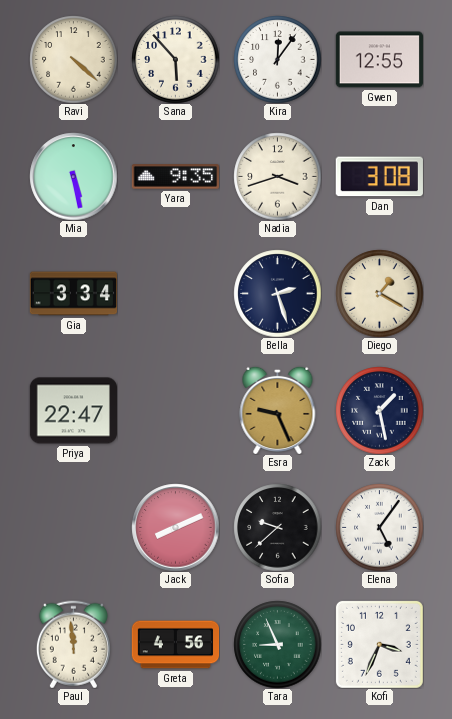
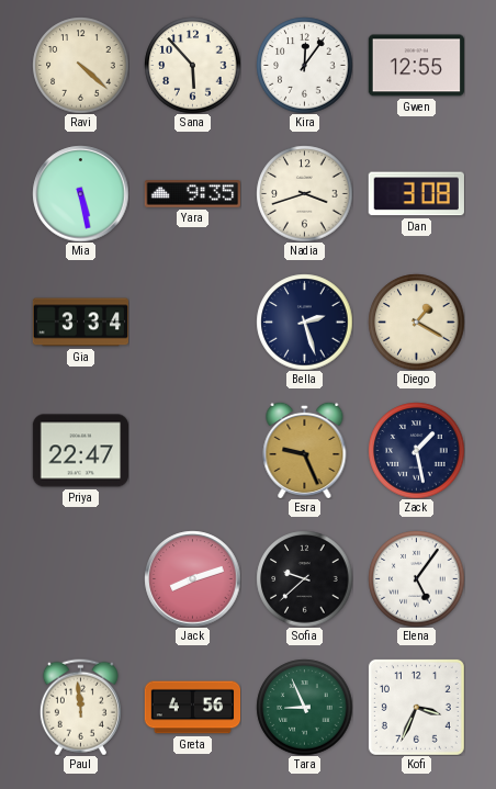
Jack: 8:11 -> 8:12
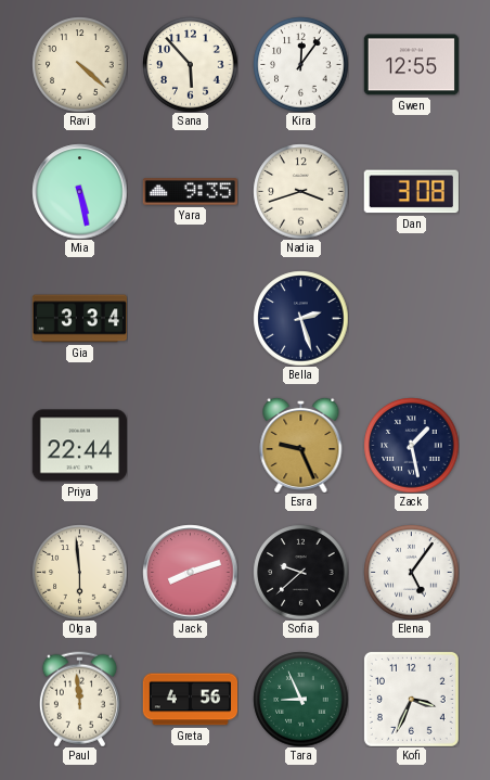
Diego: 1:20 -> none
Priya: 22:47 -> 22:44
Olga: none -> 5:59
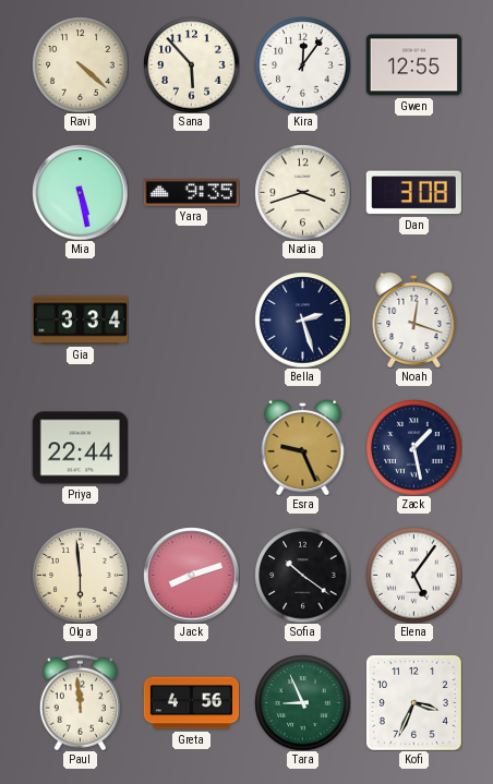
Noah: none -> 12:18
Sofia: 9:38 -> 10:21
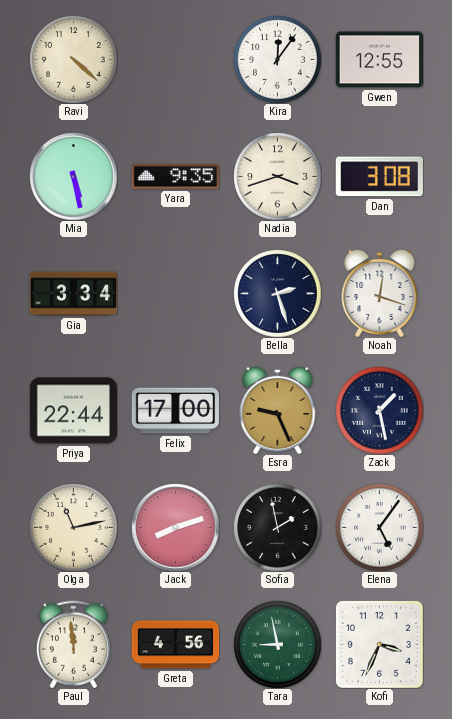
Sana: 5:53 -> none
Felix: none -> 17:00
Olga: 5:59 -> 11:13
Sofia: 10:21 -> 1:58
Tara: 8:56 -> 8:58
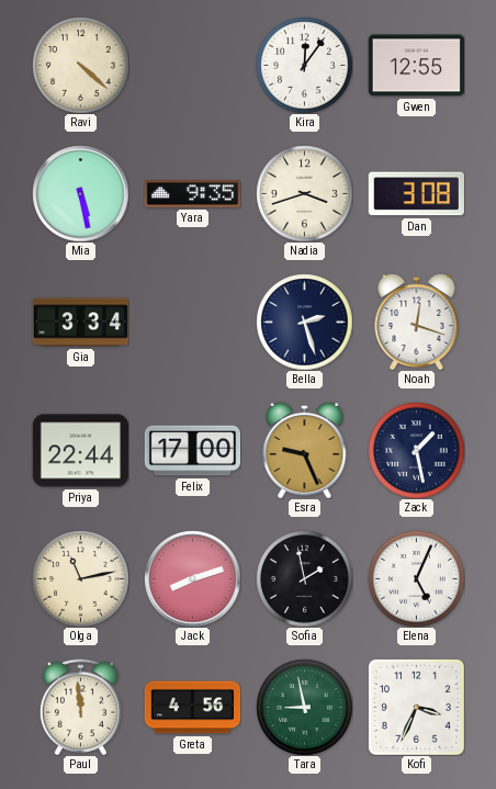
Elena: 5:06 -> 5:04
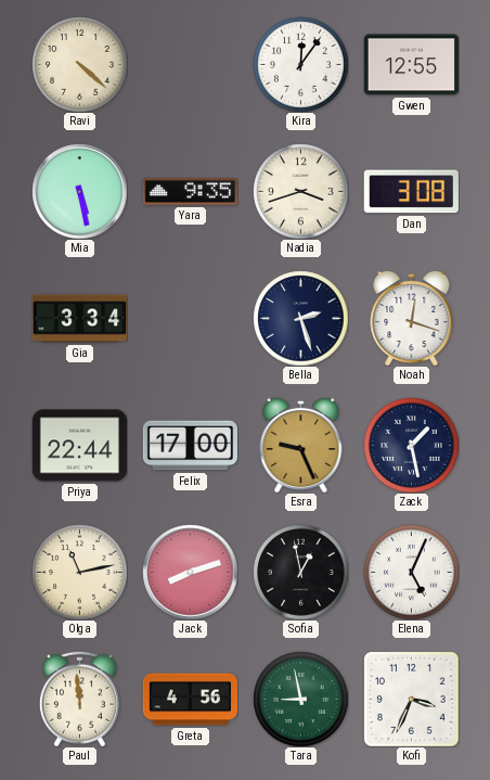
Sofia: 1:58 -> 12:58
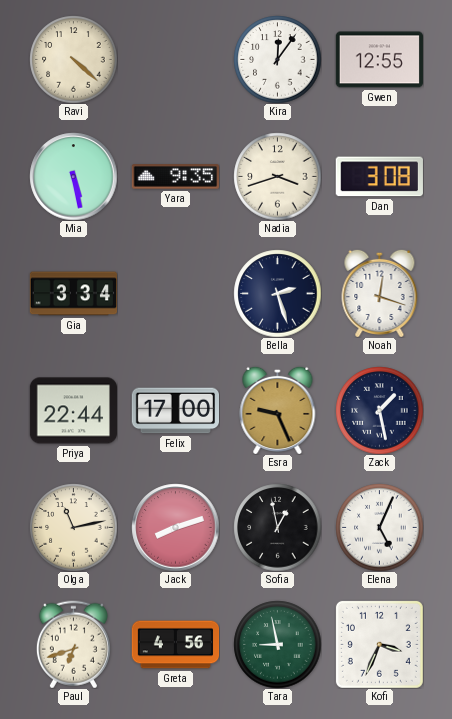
Paul: 11:59 -> 6:42
